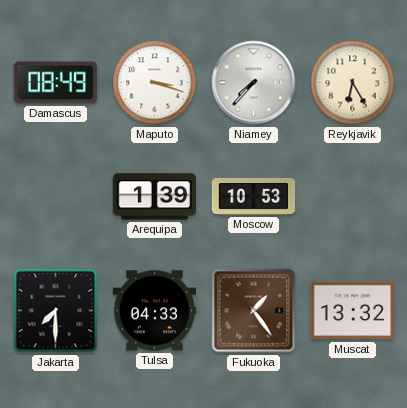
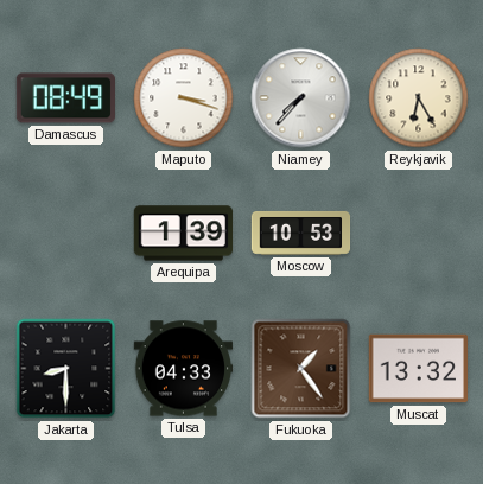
Jakarta: 7:30 -> 8:30
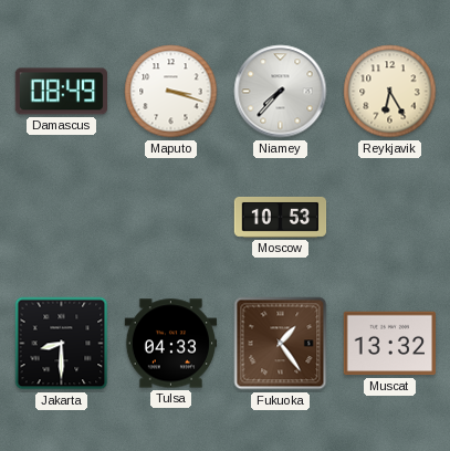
Arequipa: 1:39 -> none
